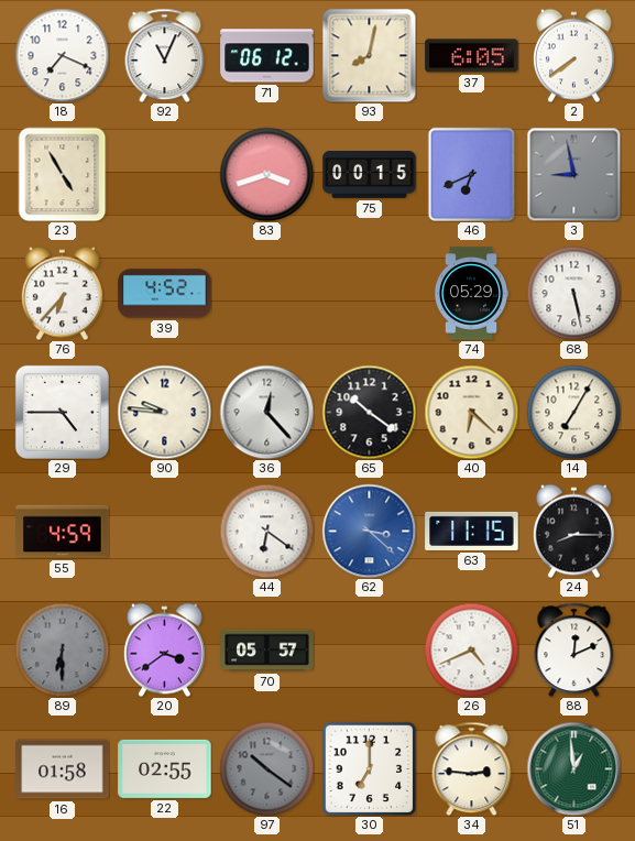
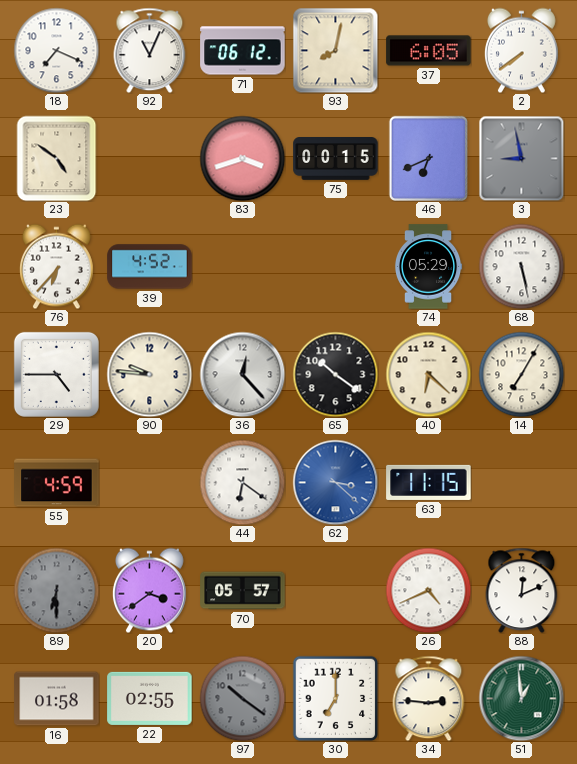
23: 4:55 -> 4:51
24: 8:15 -> none
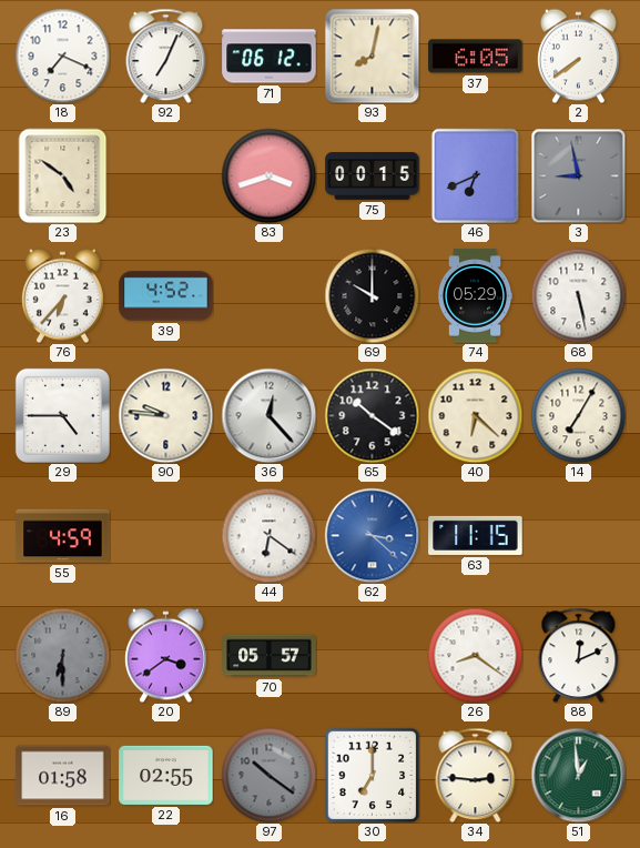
92: 11:04 -> 7:04
69: none -> 10:00
26: 4:41 -> 8:21
